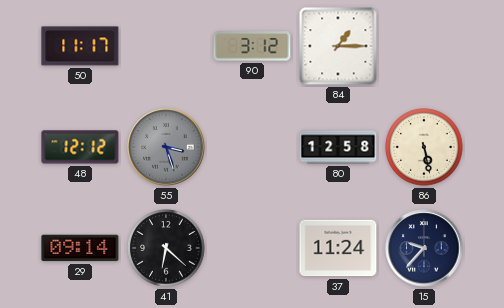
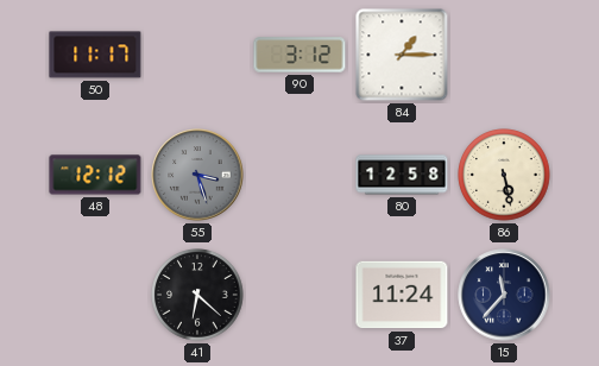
29: 09:14 -> none
15: 9:37 -> 11:37
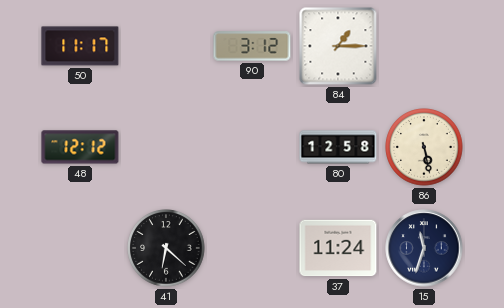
55: 3:27 -> none
15: 11:37 -> 11:33
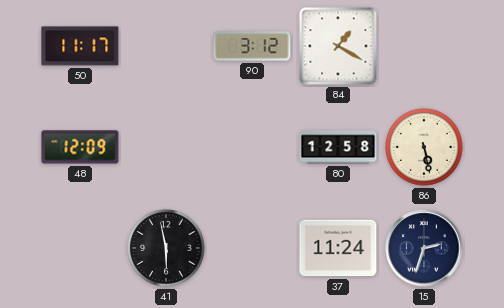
84: 1:15 -> 1:20
48: 12:12 -> 12:09
41: 6:22 -> 5:58
15: 11:33 -> 2:33
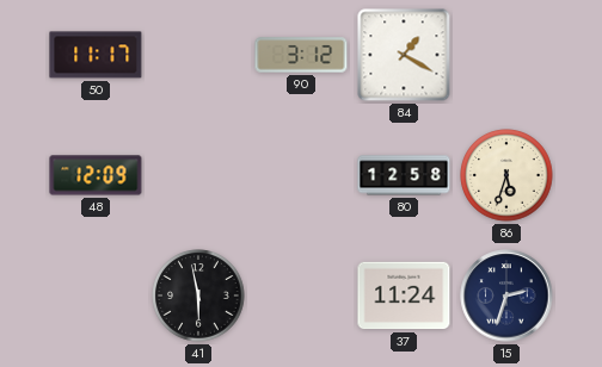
86: 5:28 -> 5:33
